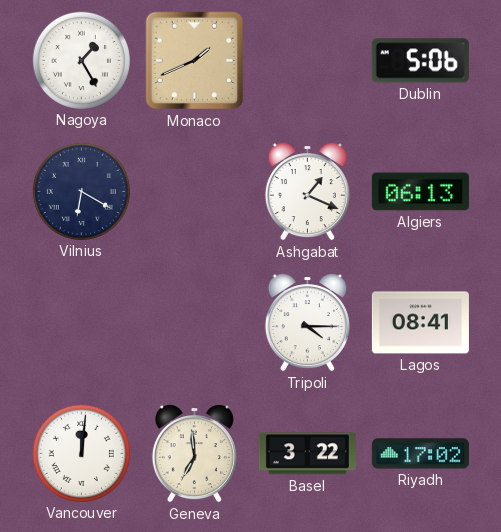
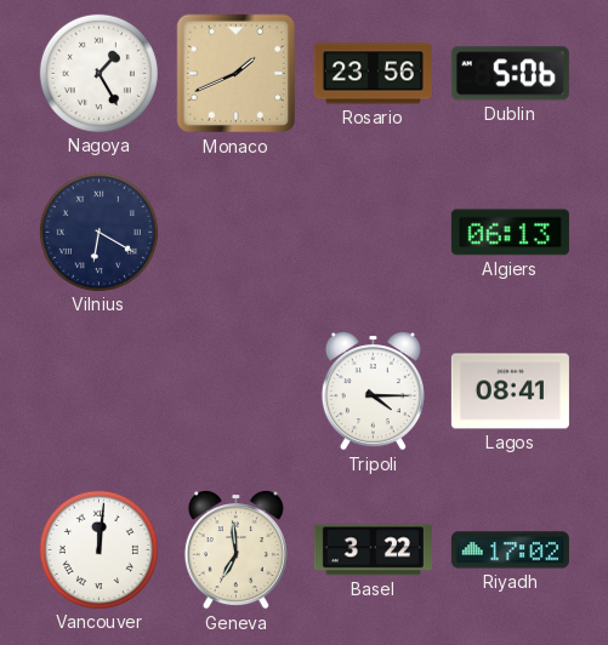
Rosario: none -> 23:56
Ashgabat: 1:19 -> none
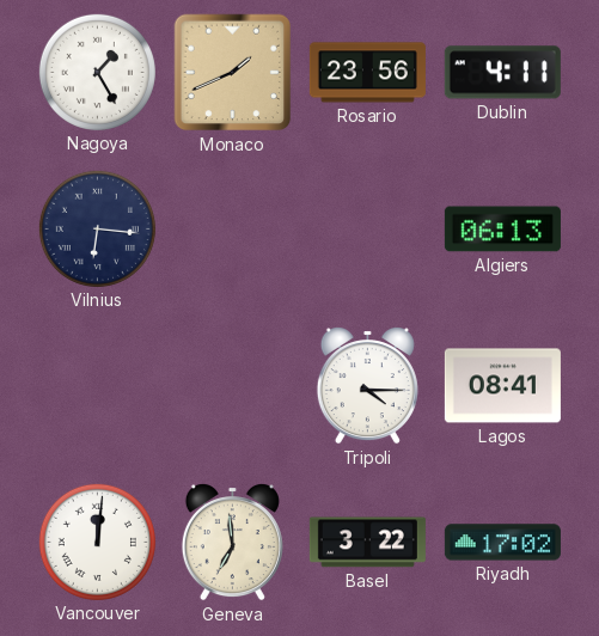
Dublin: 5:06 -> 4:11
Vilnius: 6:20 -> 6:16
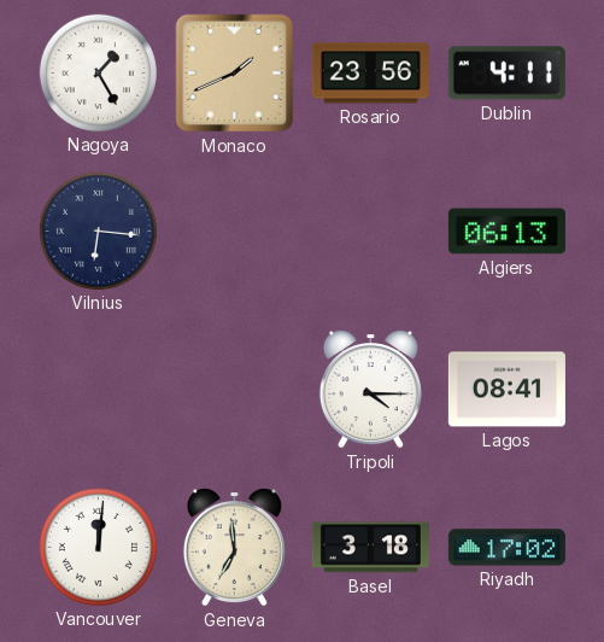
Basel: 3:22 -> 3:18
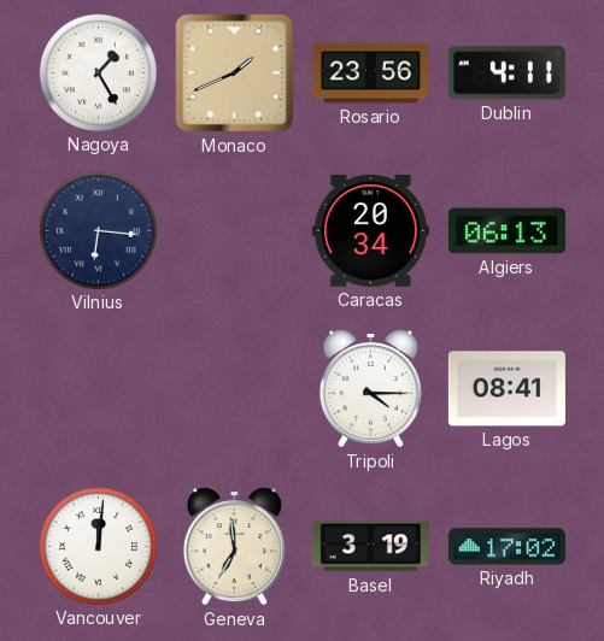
Caracas: none -> 20:34
Basel: 3:18 -> 3:19
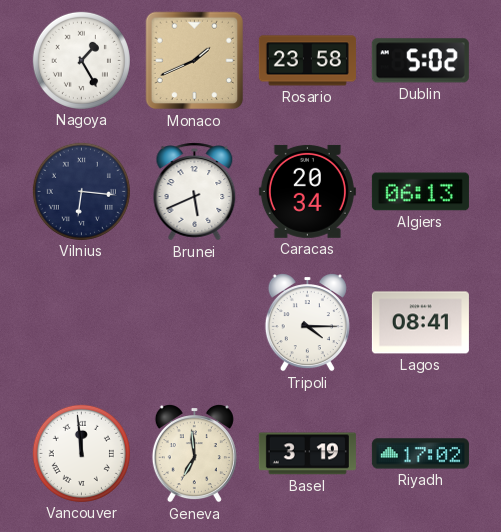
Rosario: 23:56 -> 23:58
Dublin: 4:11 -> 5:02
Brunei: none -> 5:41
Vancouver: 12:01 -> 11:59
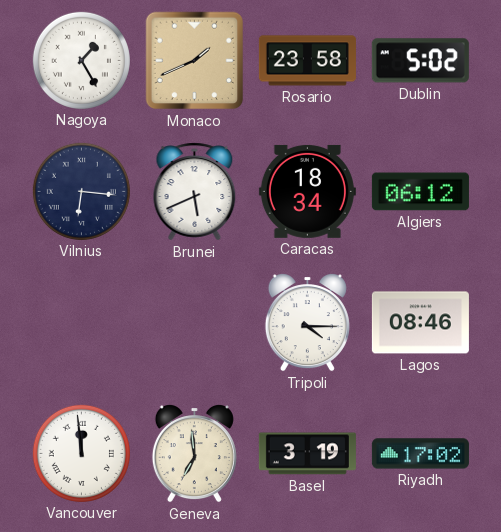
Caracas: 20:34 -> 18:34
Algiers: 06:13 -> 06:12
Lagos: 08:41 -> 08:46
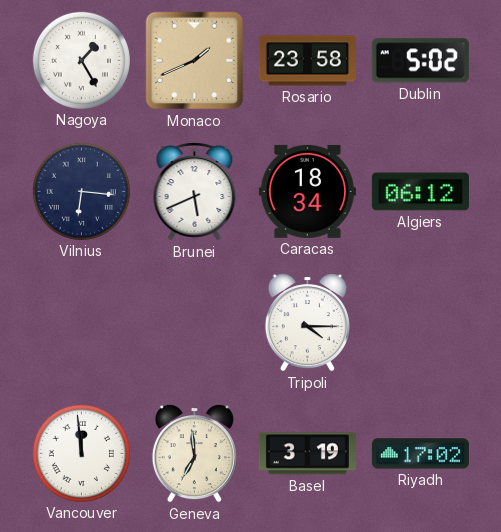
Lagos: 08:46 -> none
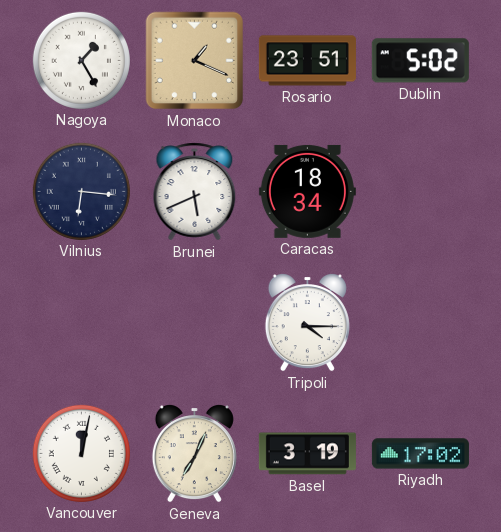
Monaco: 1:41 -> 1:19
Rosario: 23:58 -> 23:51
Algiers: 06:12 -> none
Vancouver: 11:59 -> 12:02
Geneva: 6:59 -> 7:04
